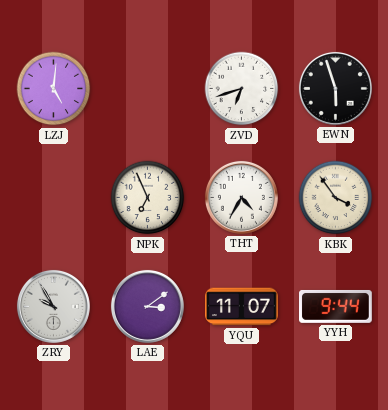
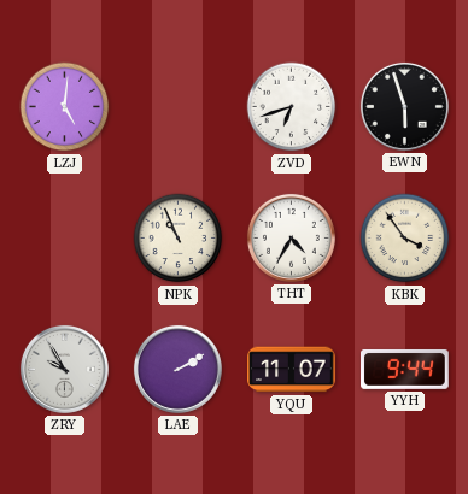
NPK: 6:56 -> 10:56
LAE: 3:09 -> 2:10
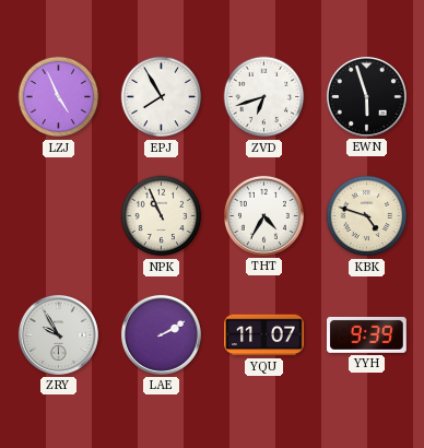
LZJ: 5:01 -> 4:56
EPJ: none -> 7:55
KBK: 3:54 -> 4:48
YYH: 9:44 -> 9:39
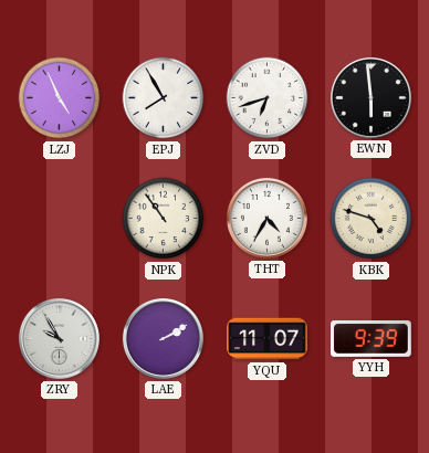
EWN: 5:57 -> 5:59
NPK: 10:56 -> 10:54
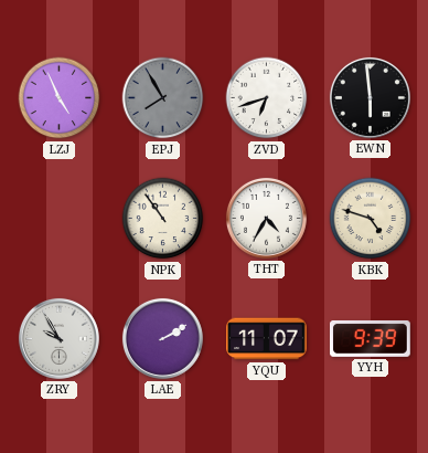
EPJ dial: white -> grey
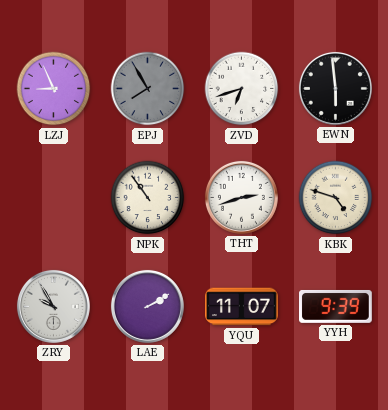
LZJ: 4:56 -> 8:56
THT: 4:35 -> 2:42
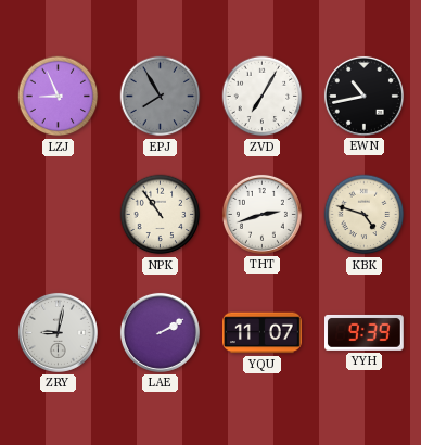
ZVD: 6:42 -> 7:05
EWN: 5:59 -> 10:43
ZRY: 9:55 -> 9:02
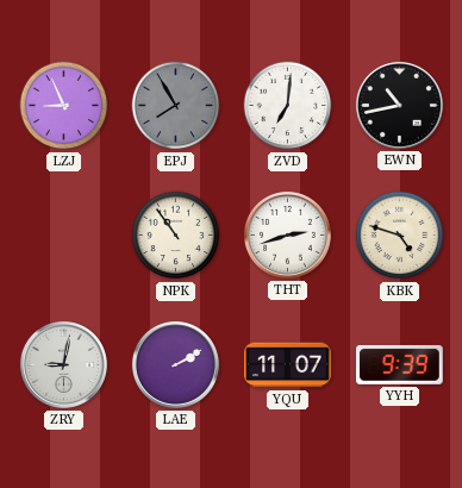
ZVD: 7:05 -> 7:01
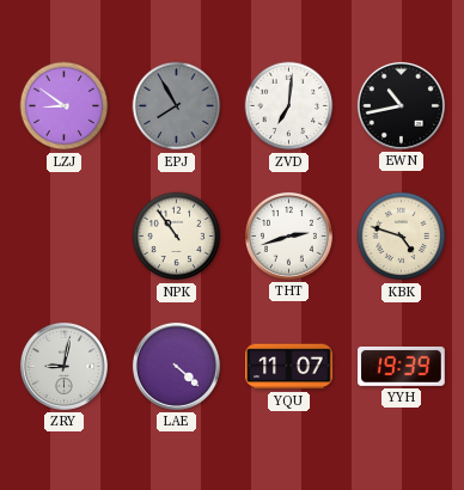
LZJ: 8:56 -> 8:51
LAE: 2:10 -> 4:22
YYH: 9:39 -> 19:39
